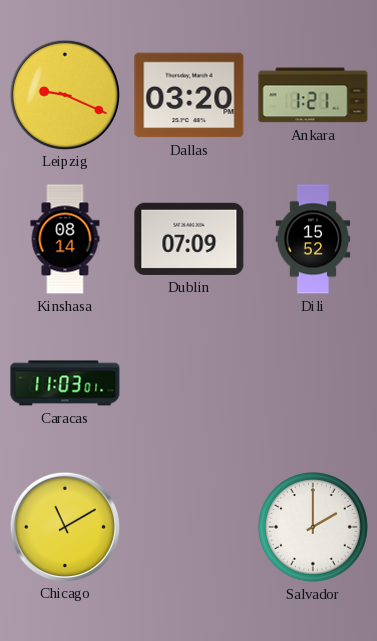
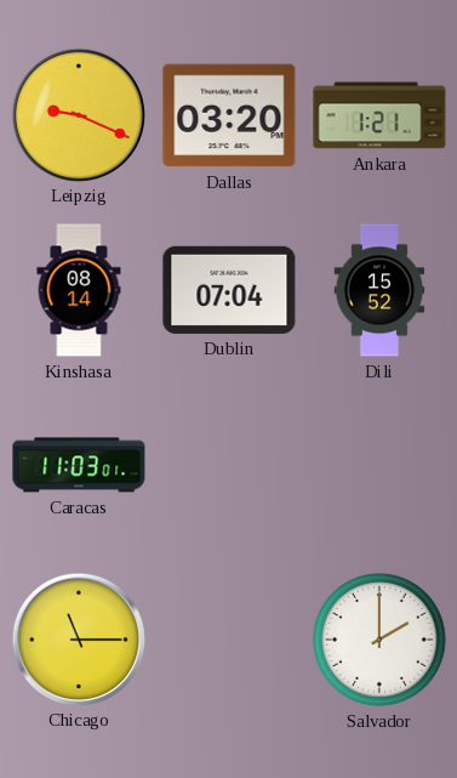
Dublin: 07:09 -> 07:04
Chicago: 11:10 -> 11:15
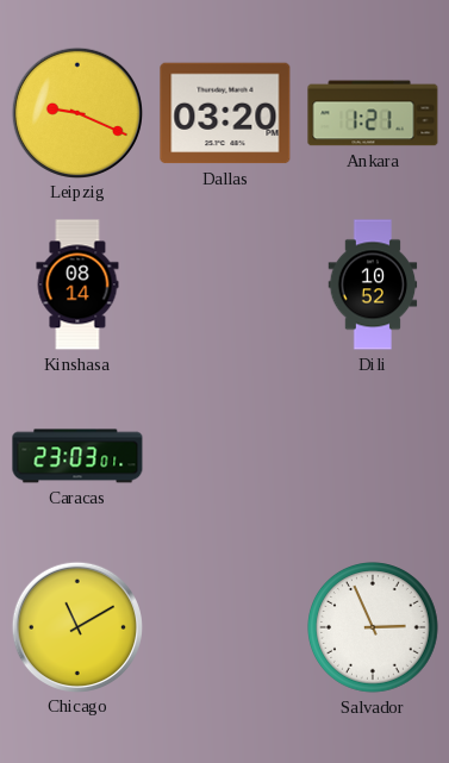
Dublin: 07:04 -> none
Dili: 15:52 -> 10:52
Caracas: 11:03 -> 23:03
Chicago: 11:15 -> 11:10
Salvador: 2:00 -> 2:56
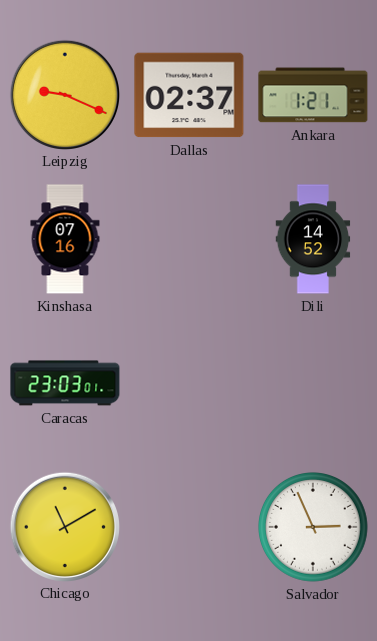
Dallas: 03:20 -> 02:37
Kinshasa: 08:14 -> 07:16
Dili: 10:52 -> 14:52
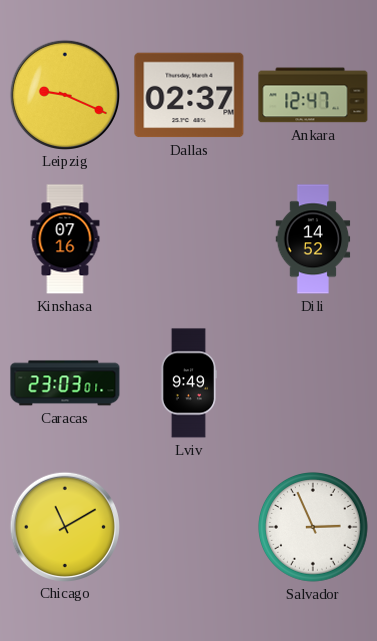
Ankara: 1:21 -> 12:47
Lviv: none -> 9:49
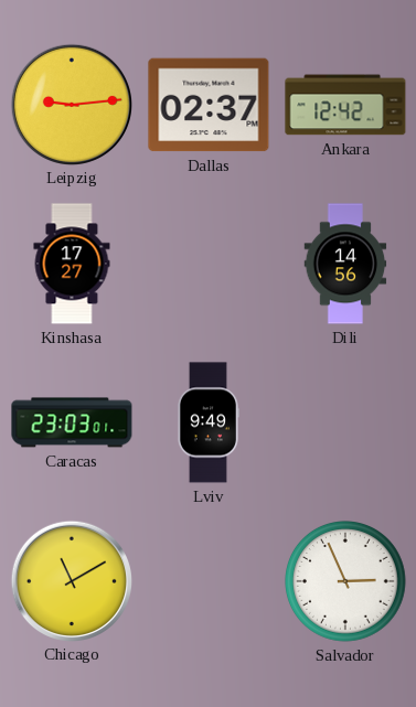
Leipzig: 9:19 -> 9:14
Ankara: 12:47 -> 12:42
Kinshasa: 07:16 -> 17:27
Dili: 14:52 -> 14:56
